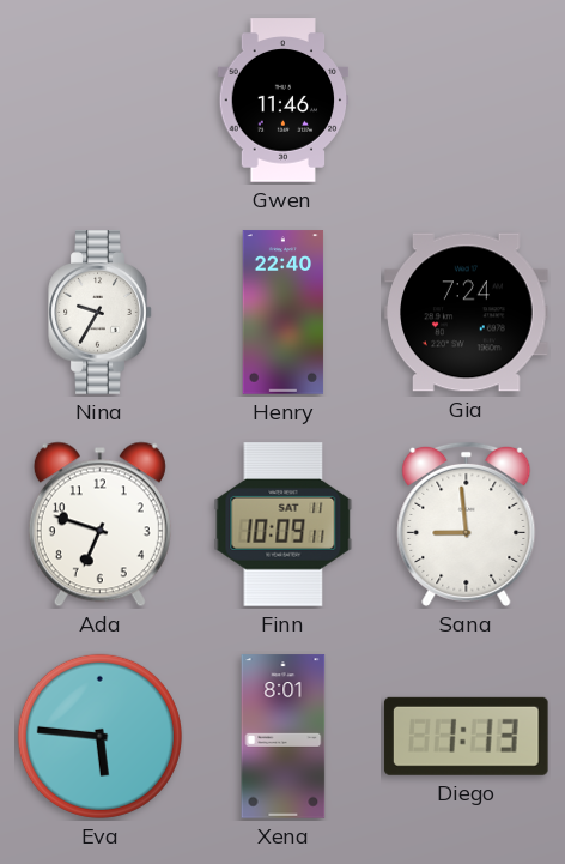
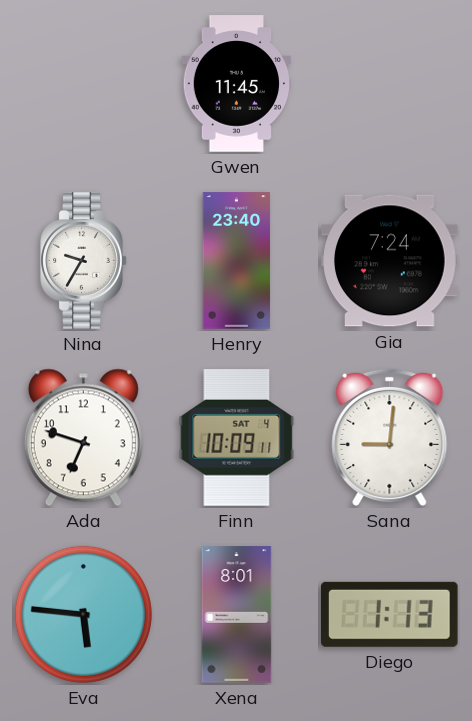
Gwen: 11:46 -> 11:45
Henry: 22:40 -> 23:40
Finn date: SAT 11 -> SAT 4
Sana: 8:59 -> 9:01
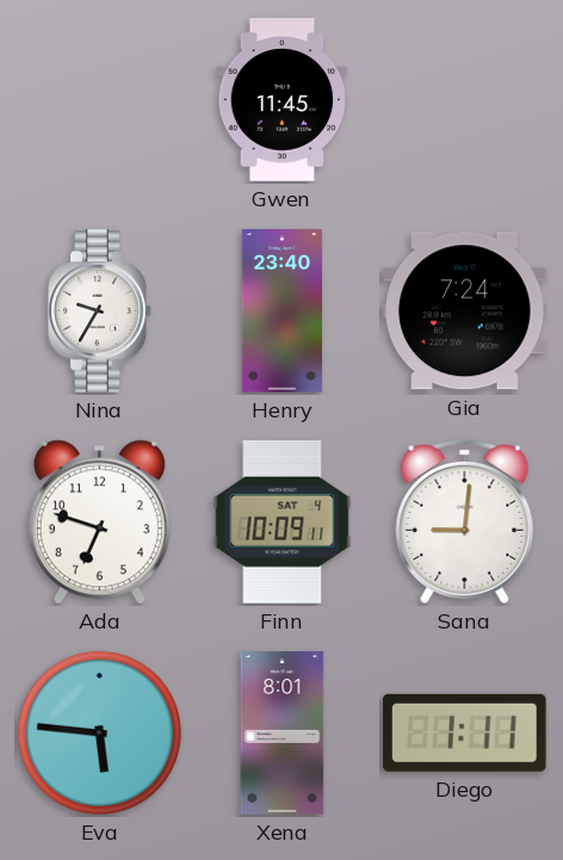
Diego: 1:13 -> 1:11
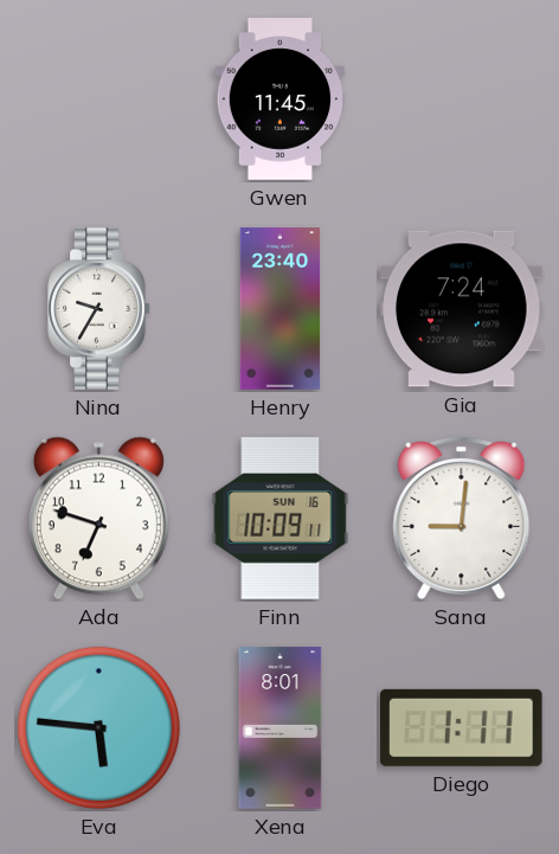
Finn date: SAT 4 -> SUN 16
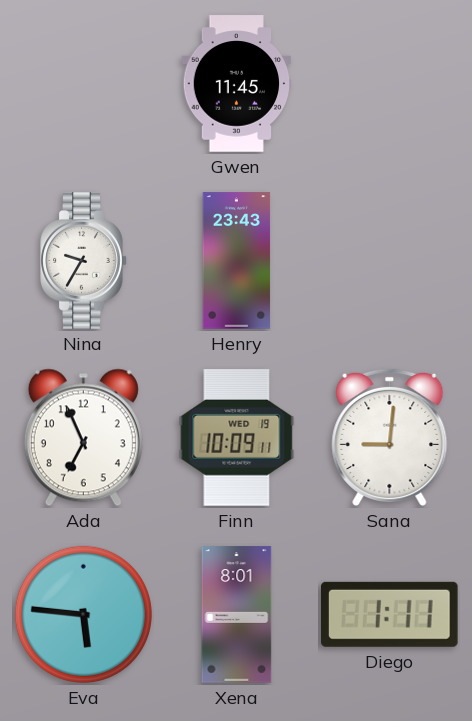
Henry: 23:40 -> 23:43
Gia: 7:24 -> none
Ada: 6:48 -> 6:56
Finn date: SUN 16 -> WED 19
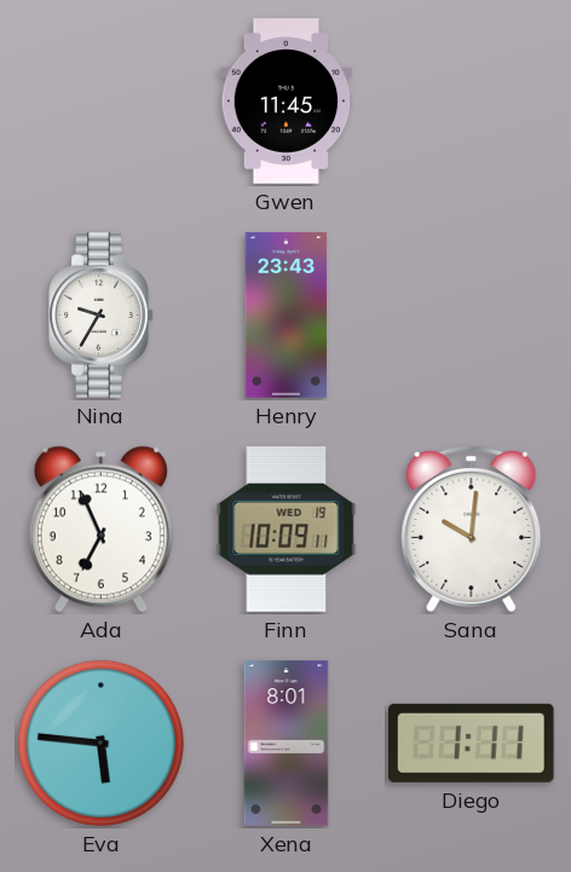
Sana: 9:01 -> 10:01
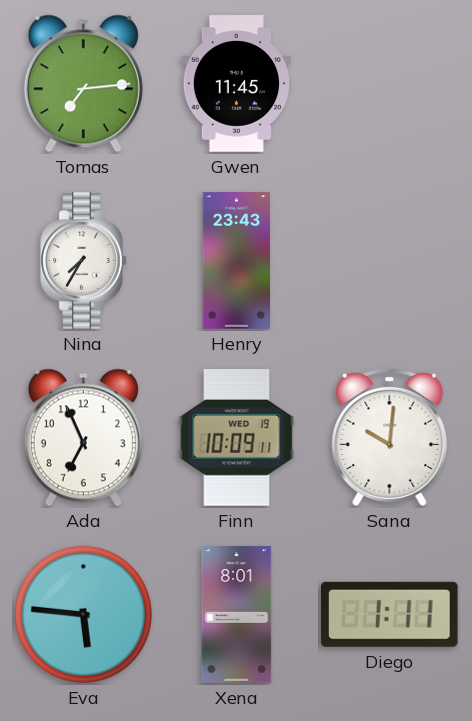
Tomas: none -> 7:14
Nina: 9:35 -> 7:35
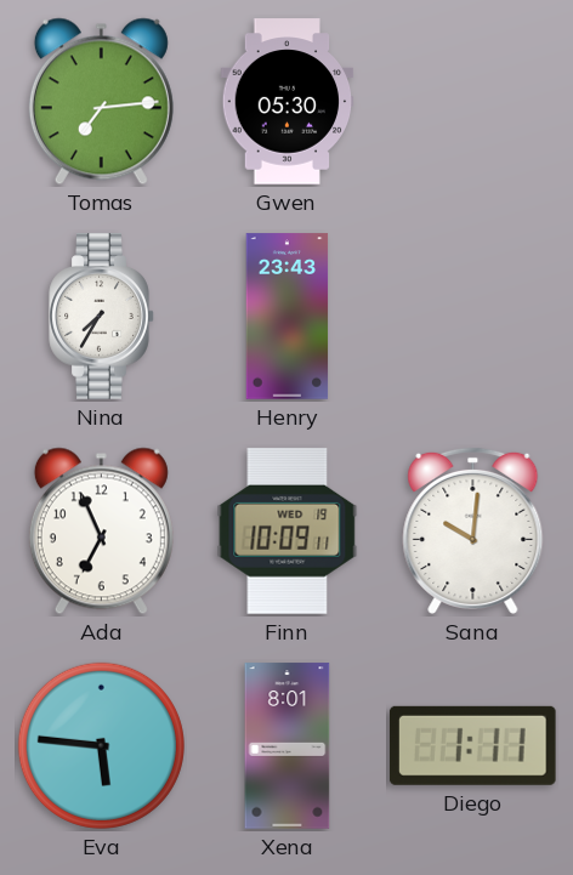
Gwen: 11:45 -> 05:30
